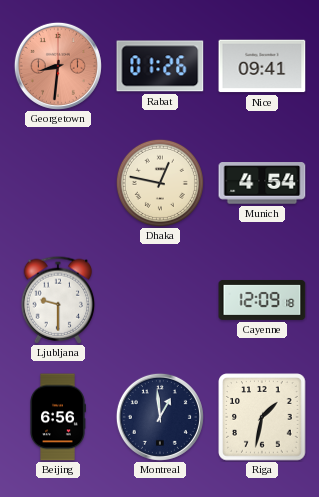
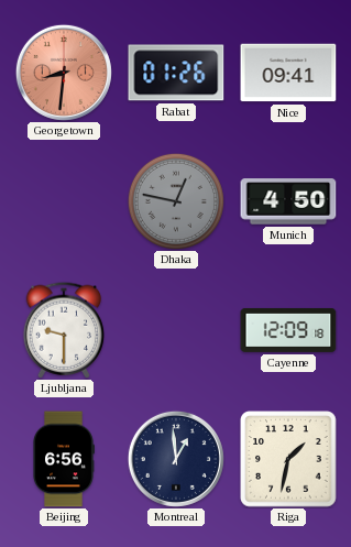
Dhaka dial: cream -> grey
Munich: 4:54 -> 4:50
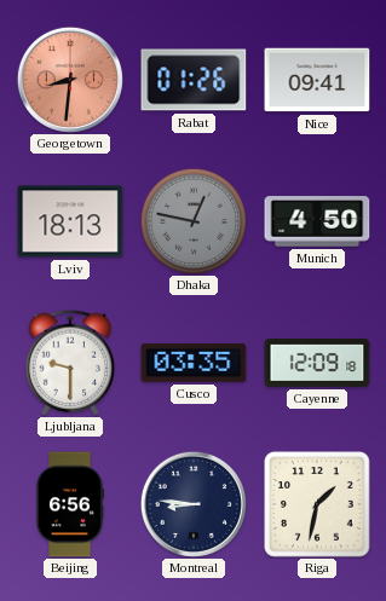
Lviv: none -> 18:13
Cusco: none -> 03:35
Montreal: 12:59 -> 8:46
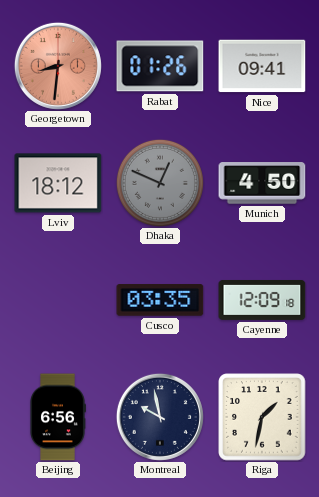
Lviv: 18:13 -> 18:12
Dhaka: 12:47 -> 12:49
Ljubljana: 9:30 -> none
Montreal: 8:46 -> 9:58
